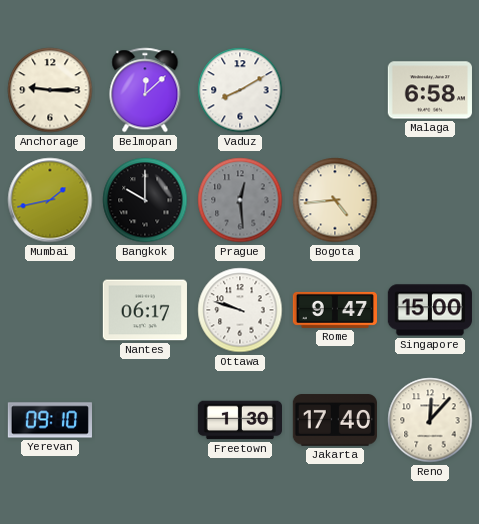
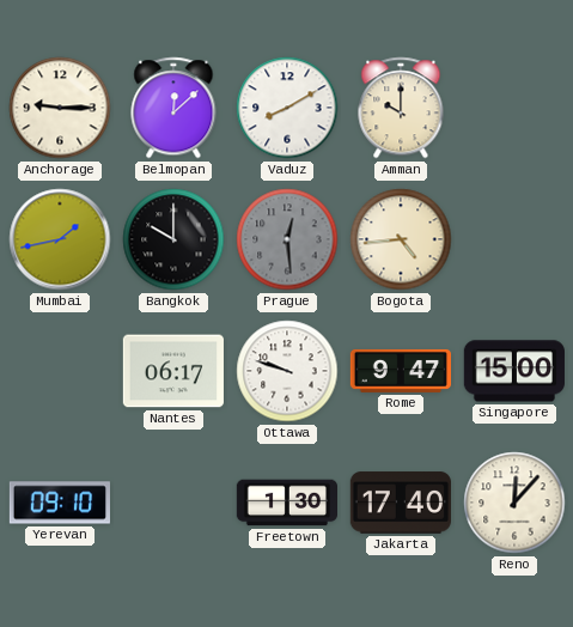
Amman: none -> 10:00
Malaga: 6:58 -> none
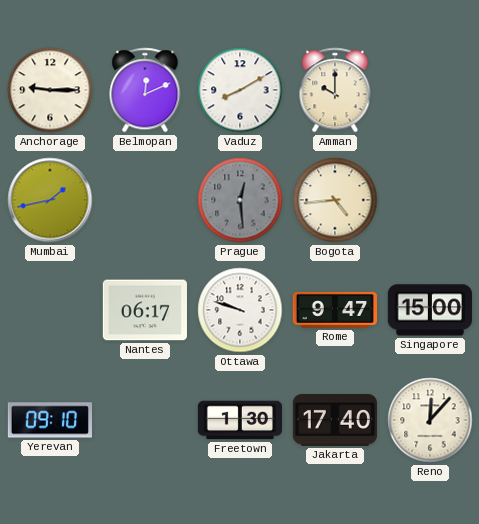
Belmopan: 12:08 -> 12:11
Bangkok: 10:00 -> none
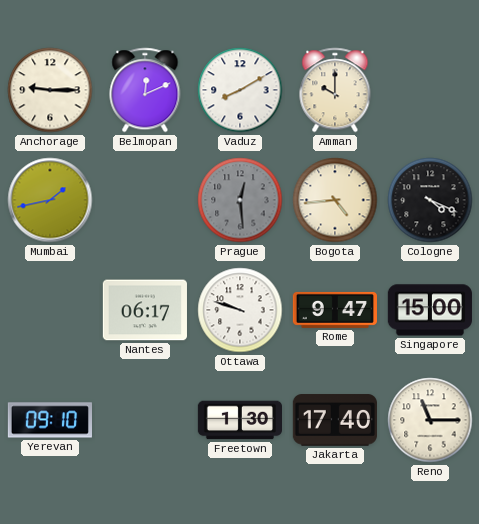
Cologne: none -> 4:19
Reno: 12:07 -> 11:15
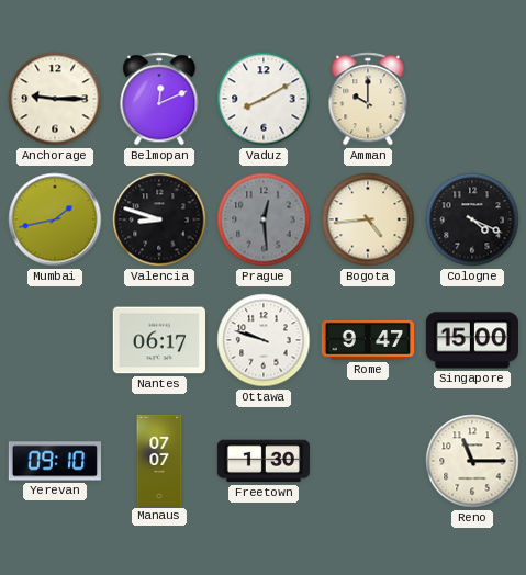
Valencia: none -> 8:48
Manaus: none -> 07:07
Jakarta: 17:40 -> none
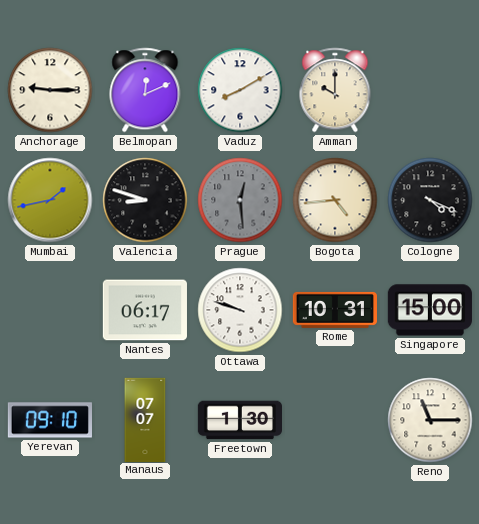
Rome: 9:47 -> 10:31
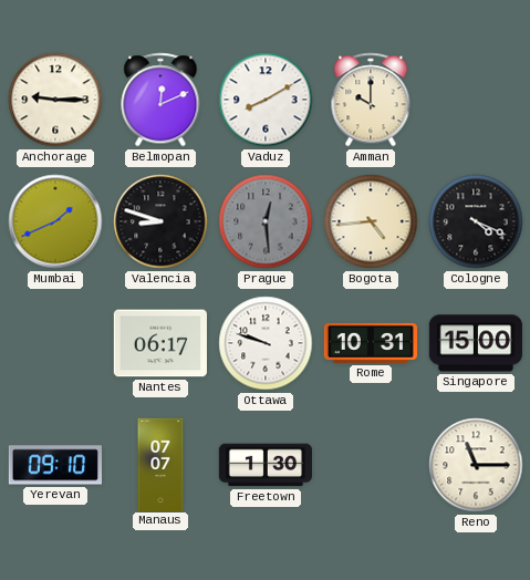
Mumbai: 1:43 -> 1:41
